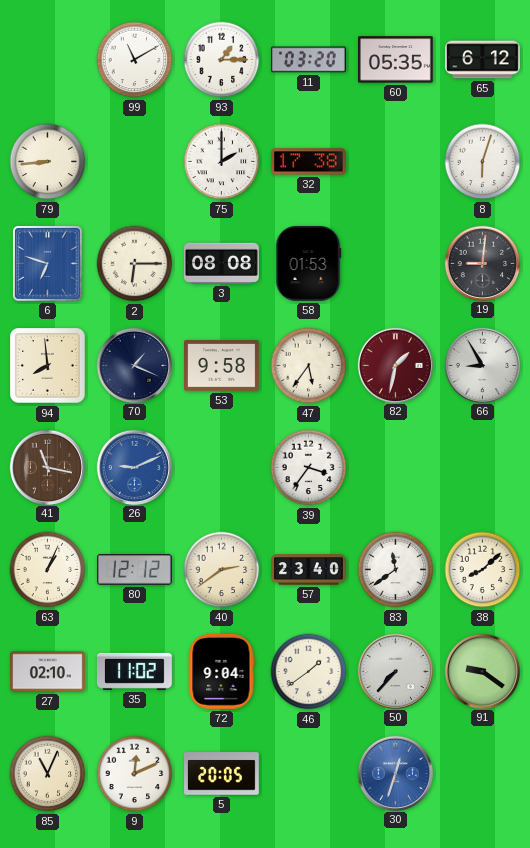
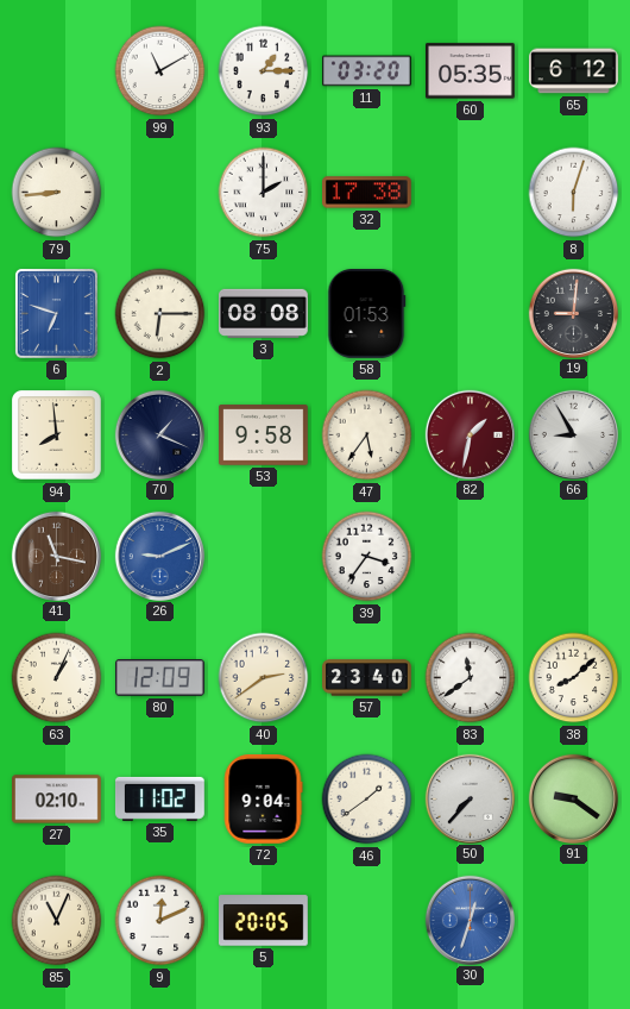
80: 12:12 -> 12:09
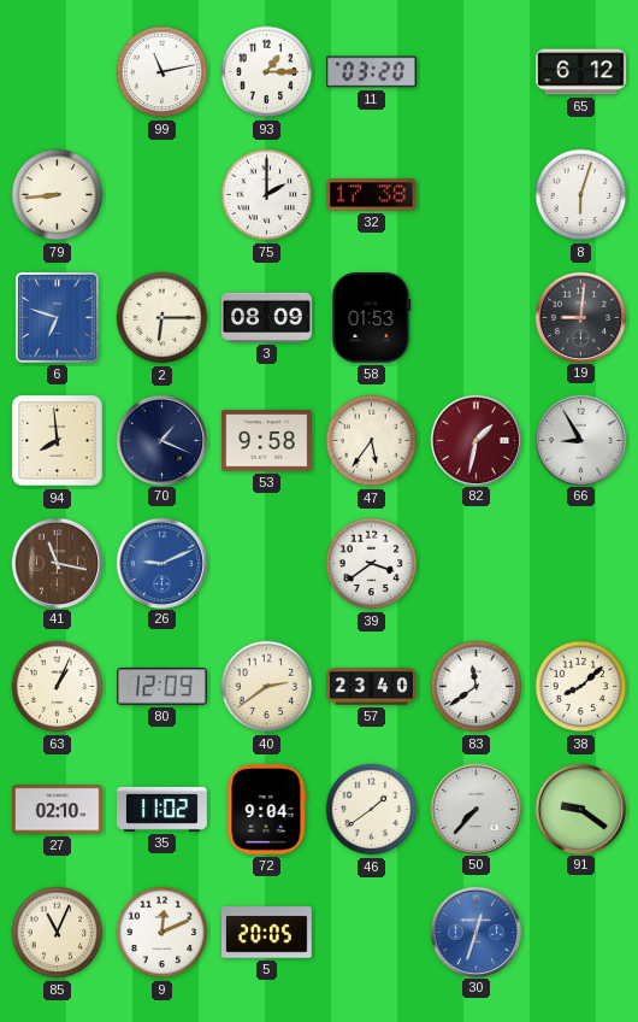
99: 11:10 -> 11:13
60: 05:35 -> none
3: 08:08 -> 08:09
39: 3:36 -> 3:39
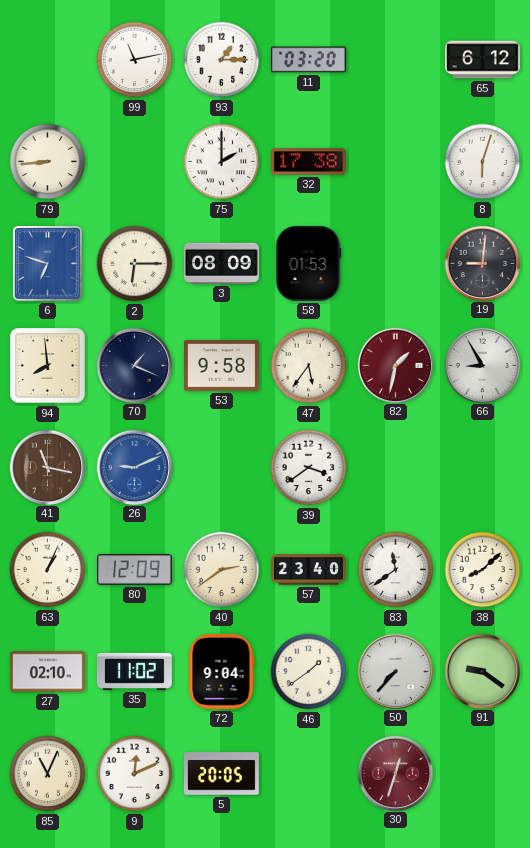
30 dial: blue -> burgundy
